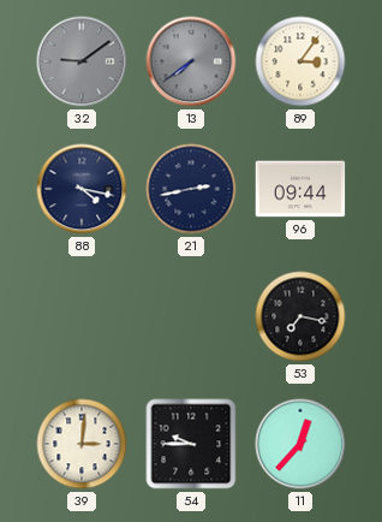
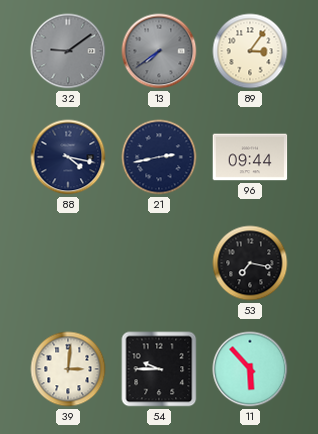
11: 12:37 -> 5:53
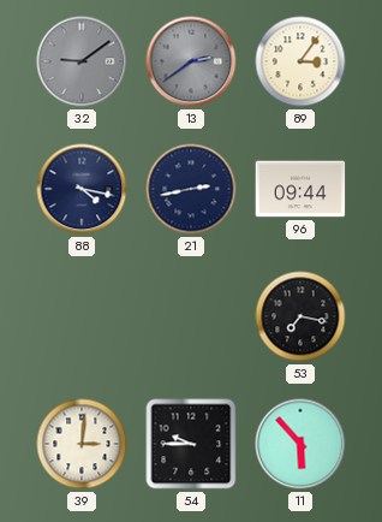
13: 7:39 -> 2:39
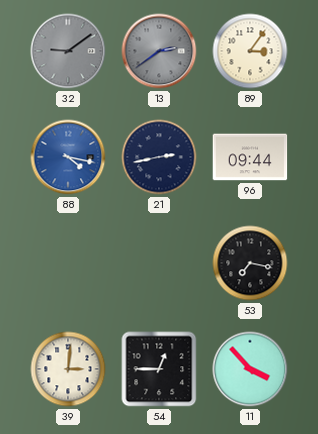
88 dial: navy -> blue
54: 9:45 -> 12:45
11: 5:53 -> 3:53
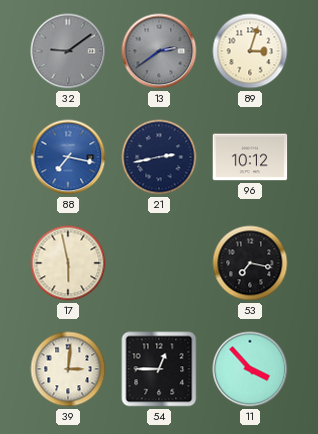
89: 3:06 -> 3:03
88: 4:17 -> 7:17
96: 09:44 -> 10:12
17: none -> 5:58
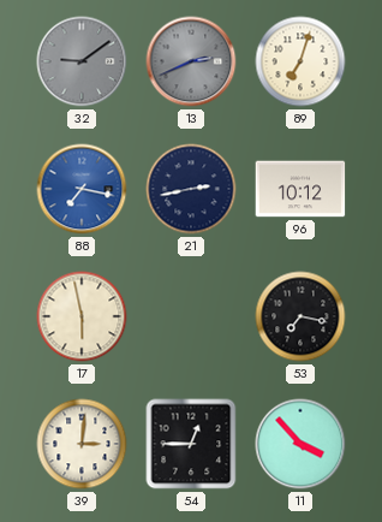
13: 2:39 -> 2:41
89: 3:03 -> 7:03
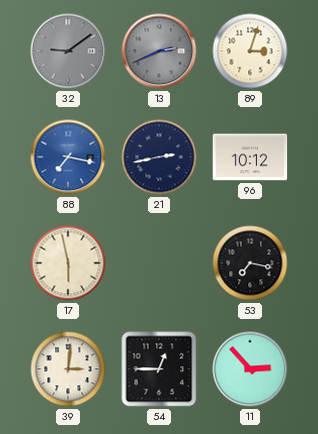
89: 7:03 -> 3:03
11: 3:53 -> 2:53
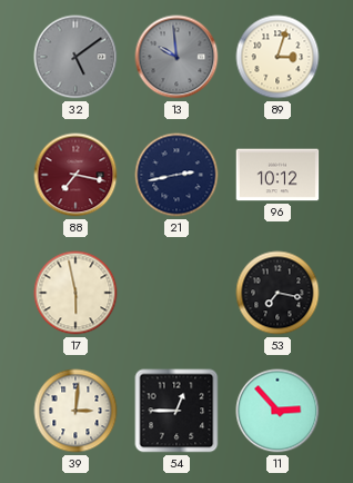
32: 9:09 -> 5:09
13: 2:41 -> 9:59
88 dial: blue -> burgundy
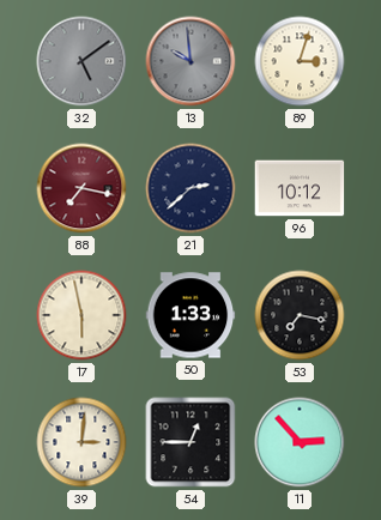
21: 2:43 -> 2:38
50: none -> 1:33
